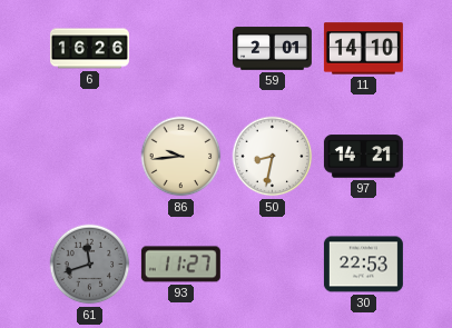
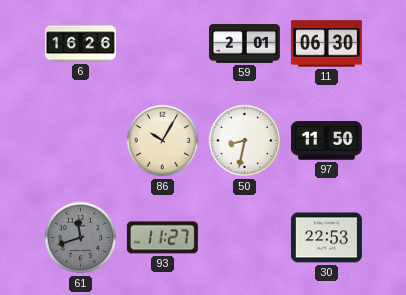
11: 14:10 -> 06:30
86: 9:44 -> 10:05
97: 14:21 -> 11:50
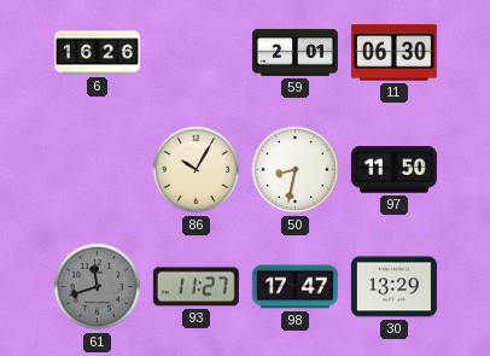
98: none -> 17:47
30: 22:53 -> 13:29
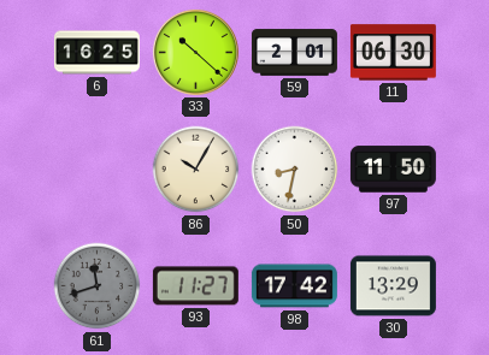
6: 16:26 -> 16:25
33: none -> 10:22
98: 17:47 -> 17:42
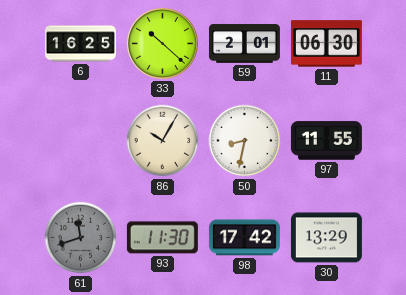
97: 11:50 -> 11:55
93: 11:27 -> 11:30
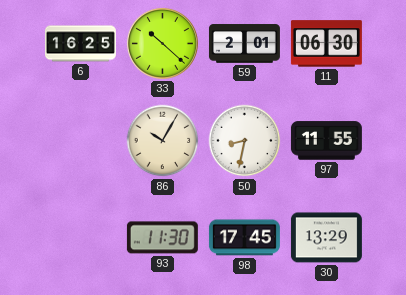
61: 11:42 -> none
98: 17:42 -> 17:45
